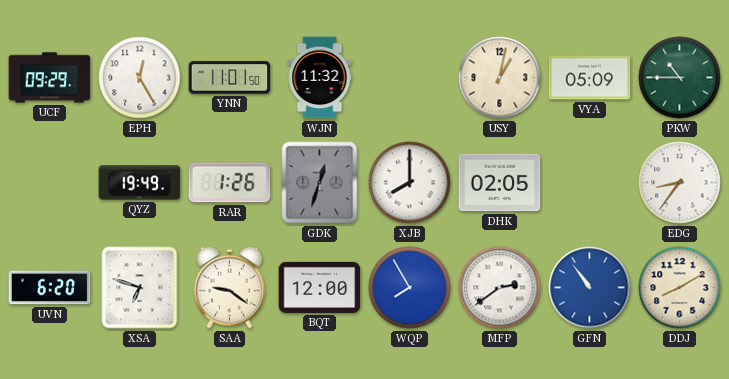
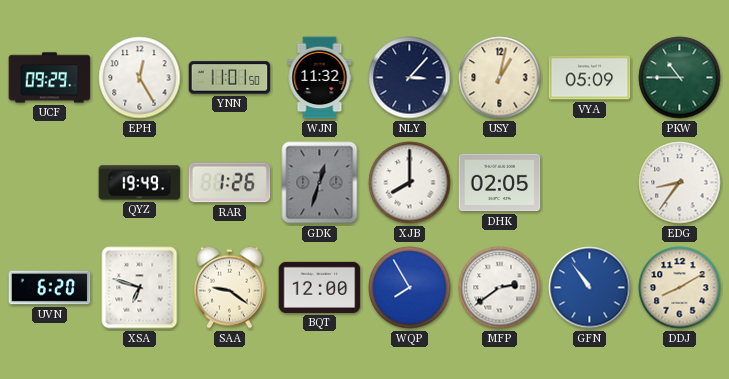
NLY: none -> 3:07
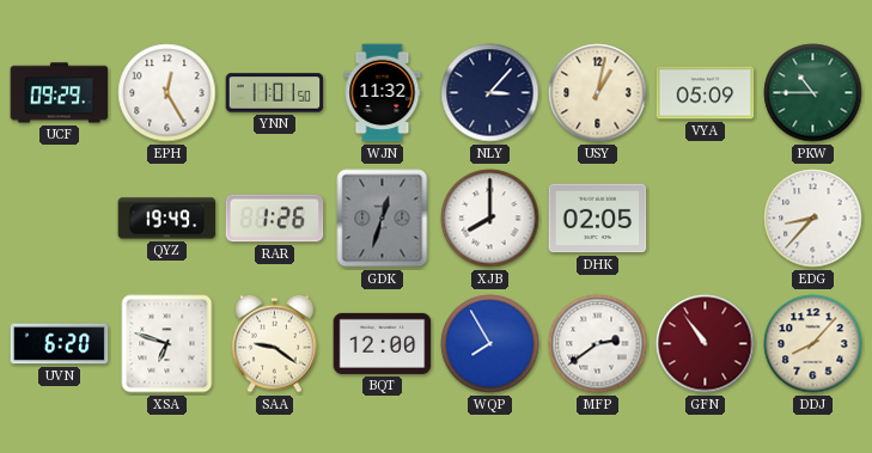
EDG: 8:36 -> 8:37
GFN dial: blue -> burgundy
DDJ: 8:10 -> 8:07
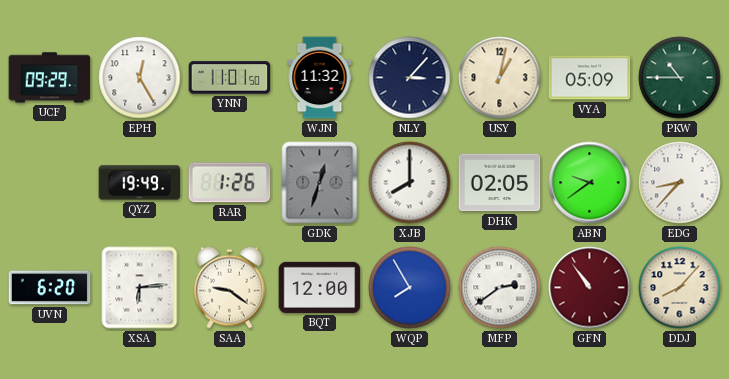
ABN: none -> 9:39
XSA: 6:48 -> 6:14
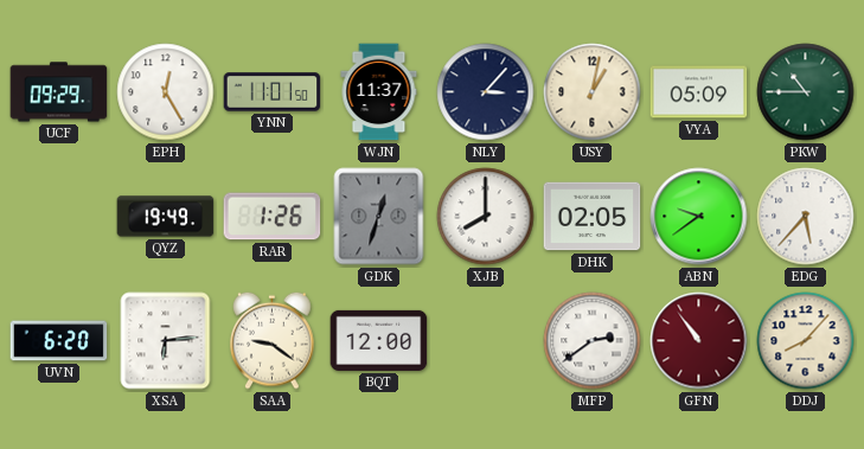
WJN: 11:32 -> 11:37
EDG: 8:37 -> 5:37
WQP: 7:55 -> none
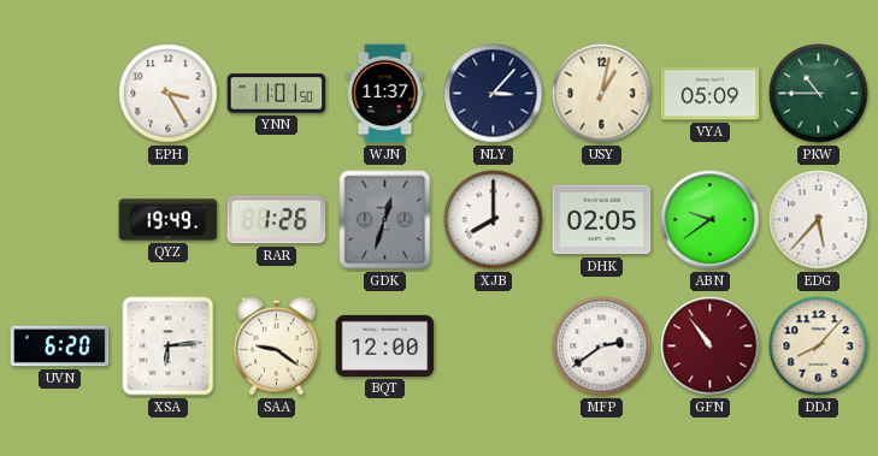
UCF: 09:29 -> none
EPH: 12:25 -> 3:25
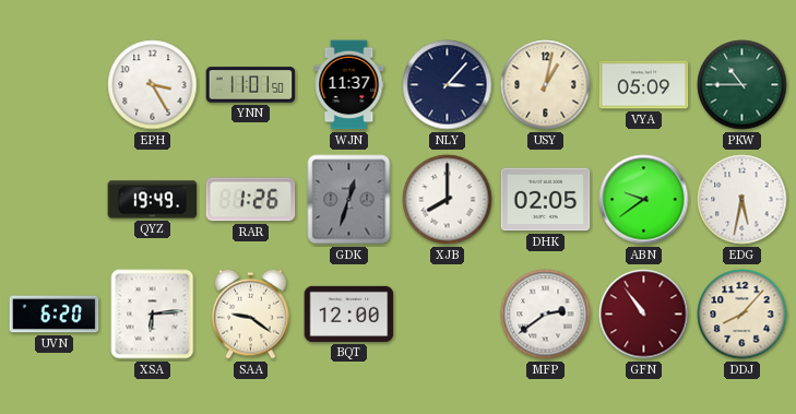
EDG: 5:37 -> 5:32
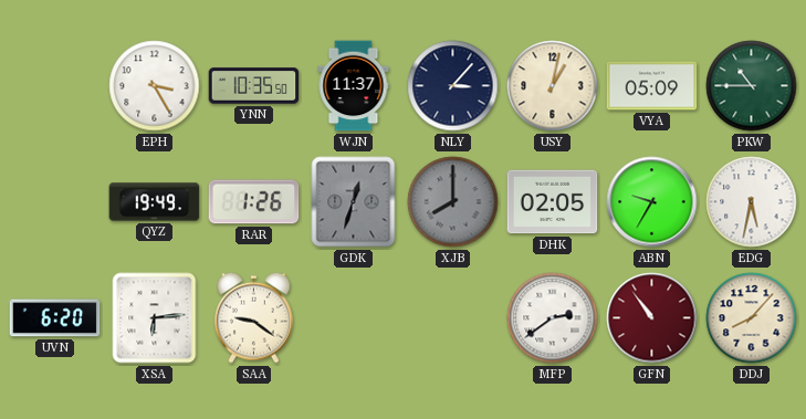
YNN: 11:01 -> 10:35
XJB dial: white -> grey
ABN: 9:39 -> 9:35
BQT: 12:00 -> none
